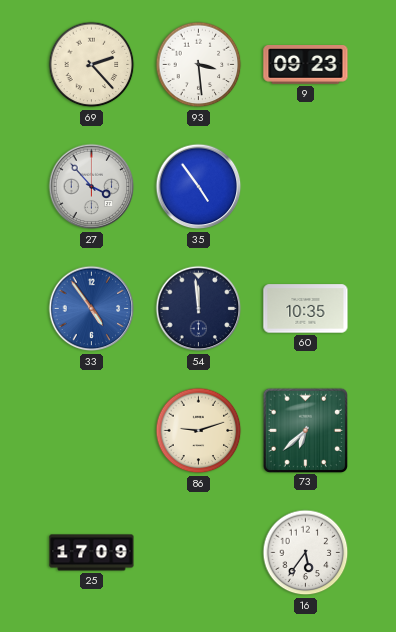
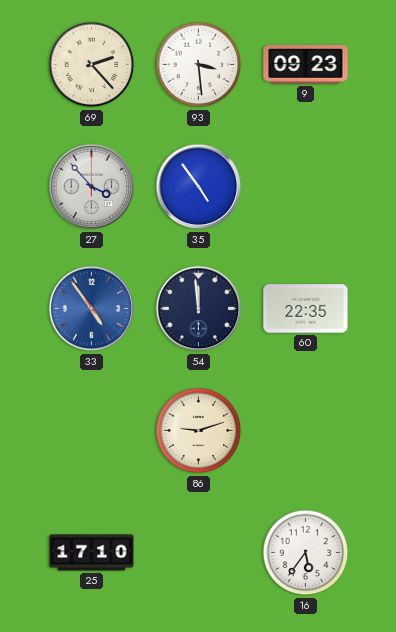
60: 10:35 -> 22:35
73: 6:38 -> none
25: 17:09 -> 17:10
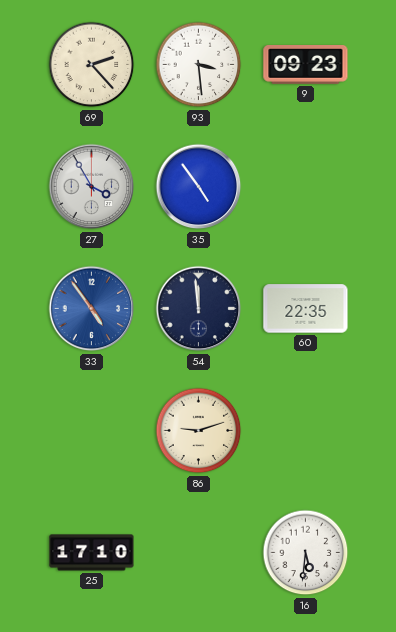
27: 3:53 -> 3:55
16: 5:36 -> 5:31
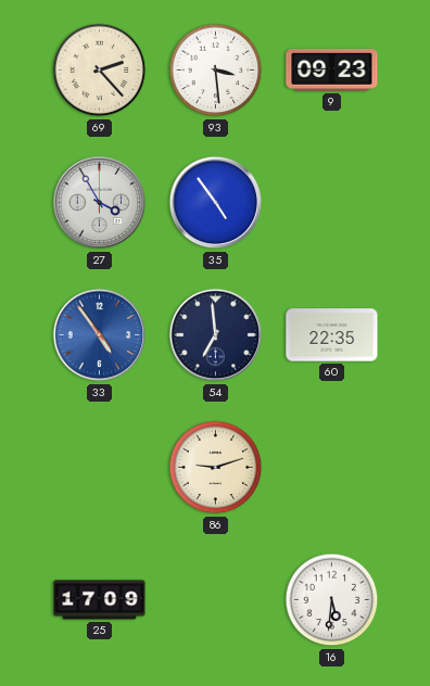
54: 11:59 -> 6:59
25: 17:10 -> 17:09
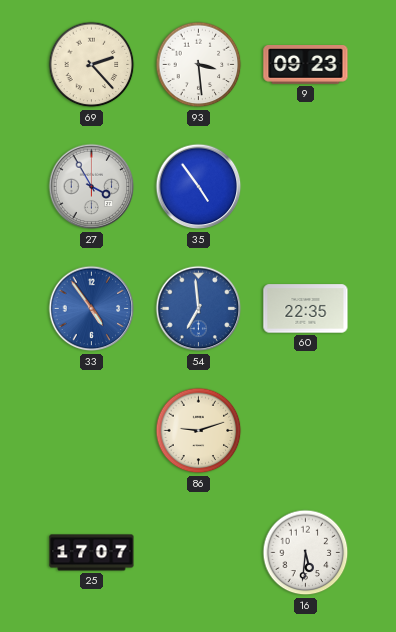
54 dial: navy -> blue
25: 17:09 -> 17:07
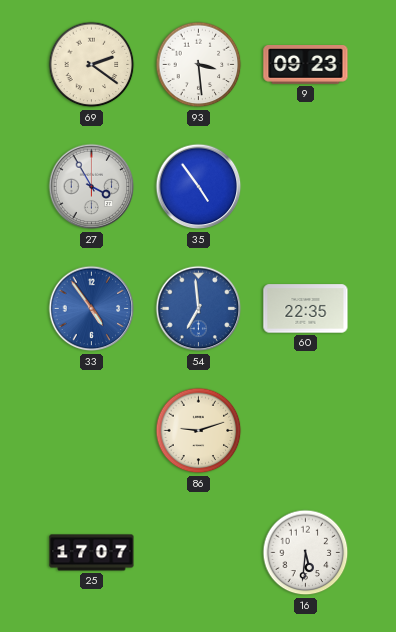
69: 2:23 -> 2:21
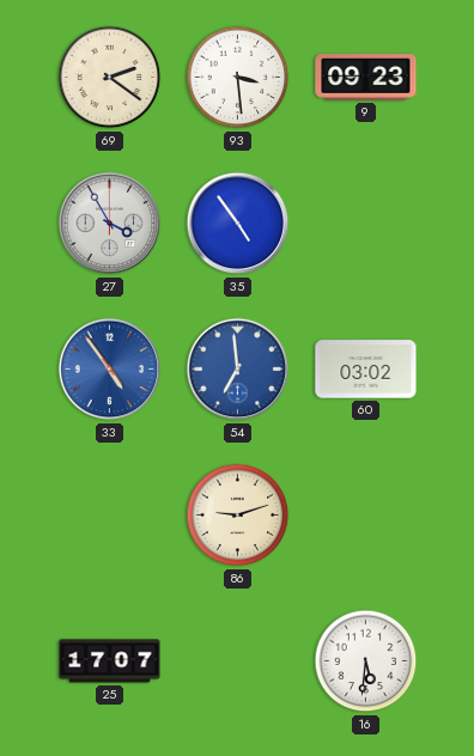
60: 22:35 -> 03:02
